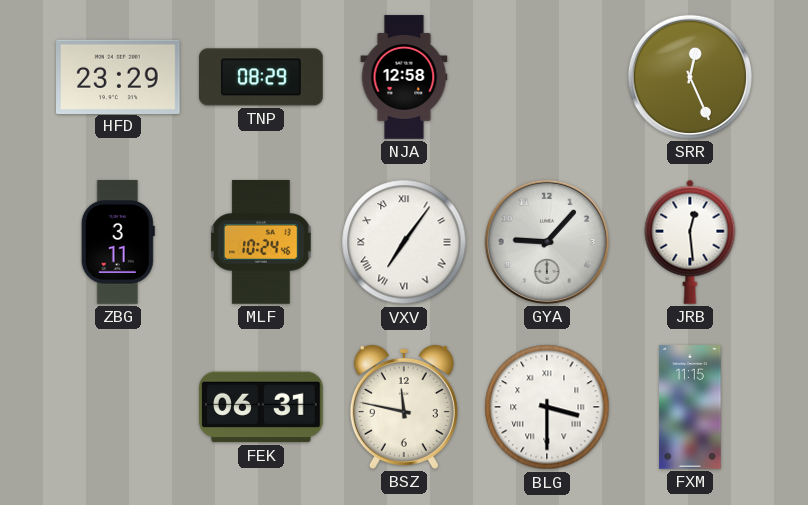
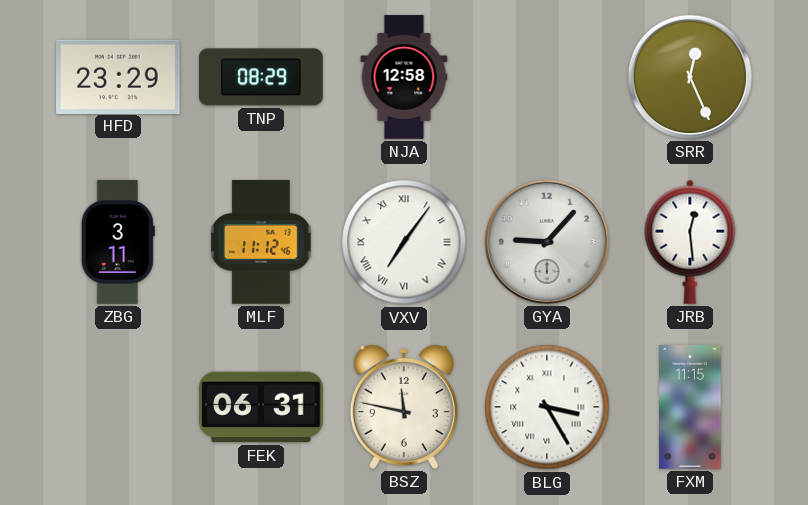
MLF: 10:24 -> 11:12
BLG: 3:30 -> 3:25
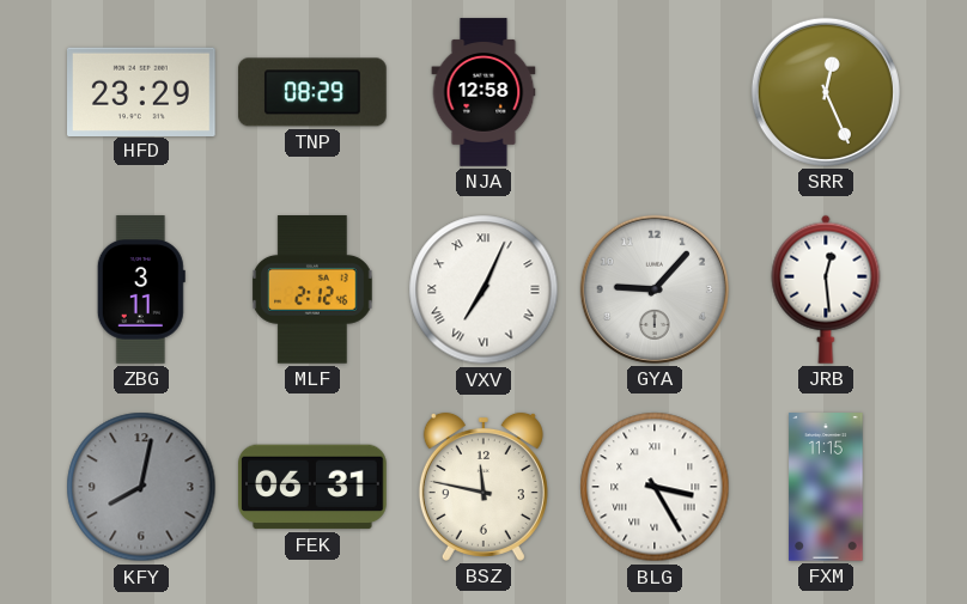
MLF: 11:12 -> 2:12
VXV: 7:06 -> 7:04
KFY: none -> 8:02
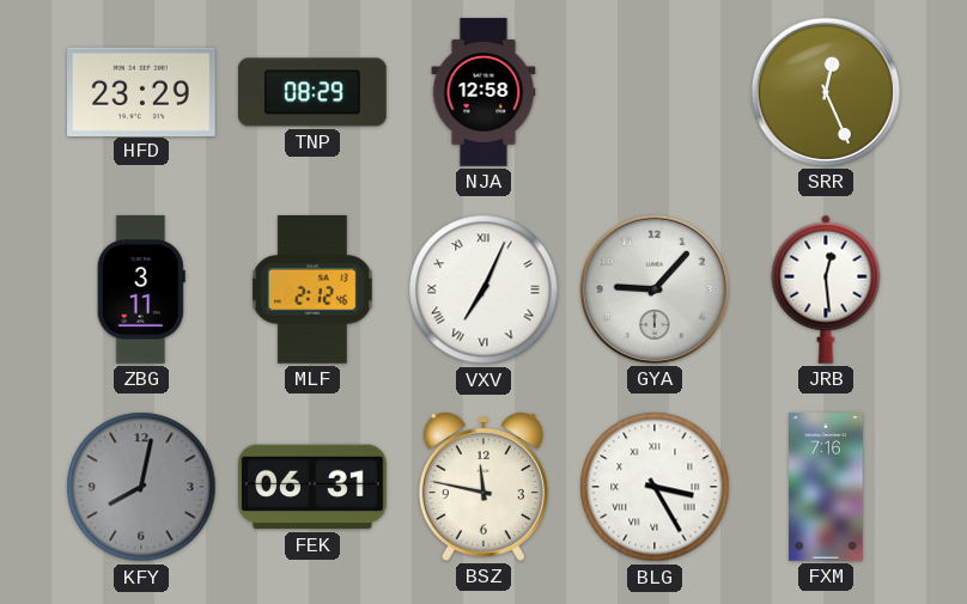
FXM: 11:15 -> 7:16
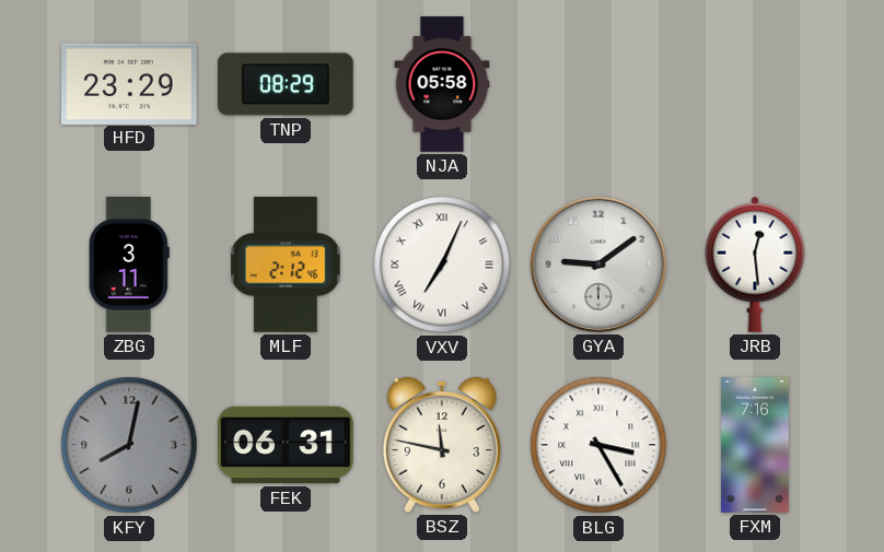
NJA: 12:58 -> 05:58
SRR: 12:26 -> none
GYA: 9:07 -> 9:09
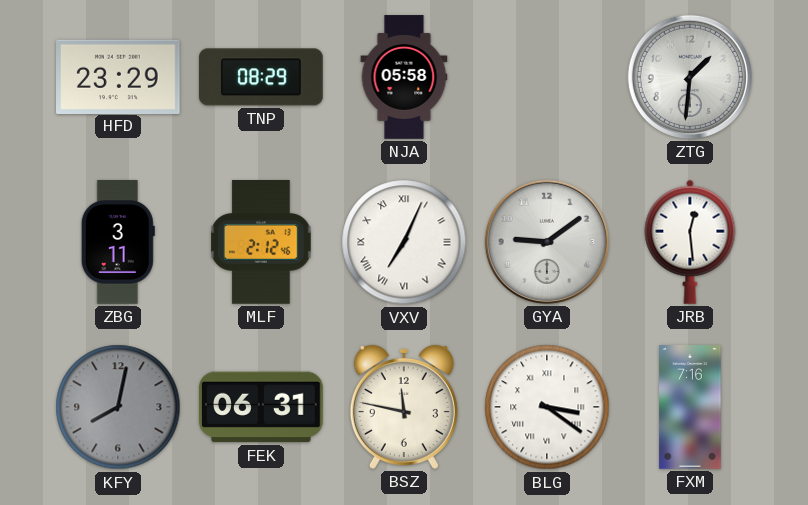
ZTG: none -> 1:31
BLG: 3:25 -> 3:21
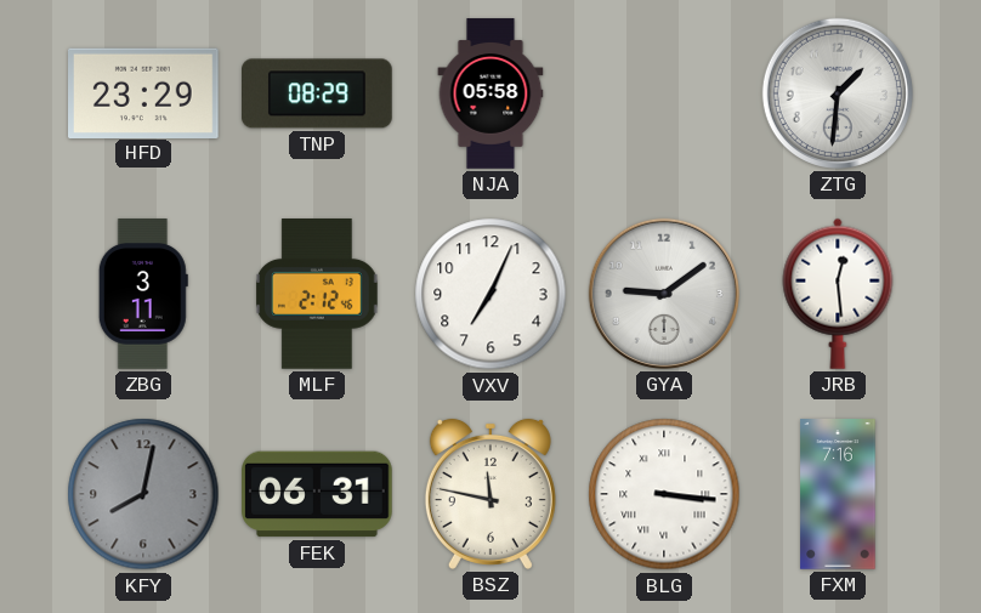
VXV numerals: Roman -> Arabic
BLG: 3:21 -> 3:16
